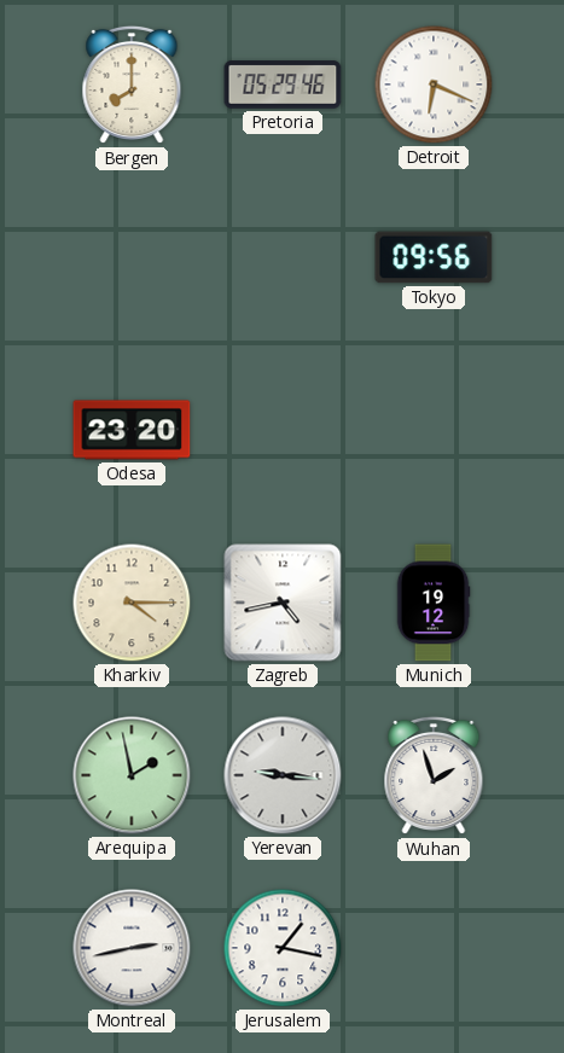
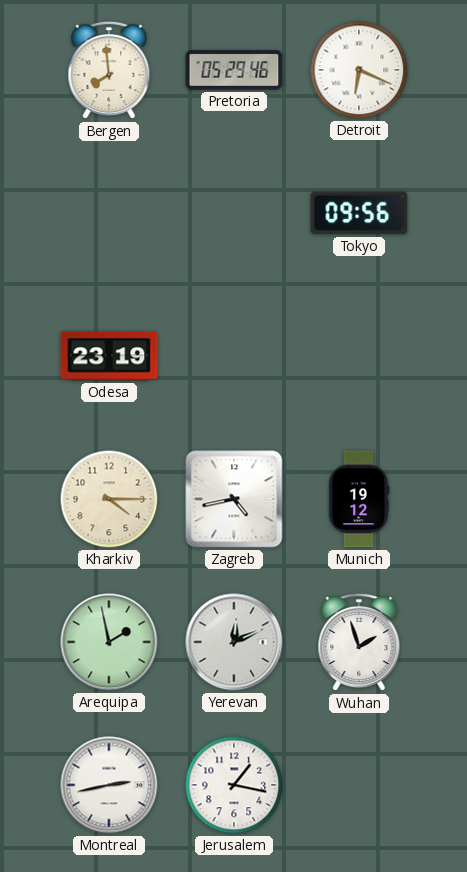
Bergen: 8:00 -> 7:59
Odesa: 23:20 -> 23:19
Yerevan: 9:16 -> 12:11
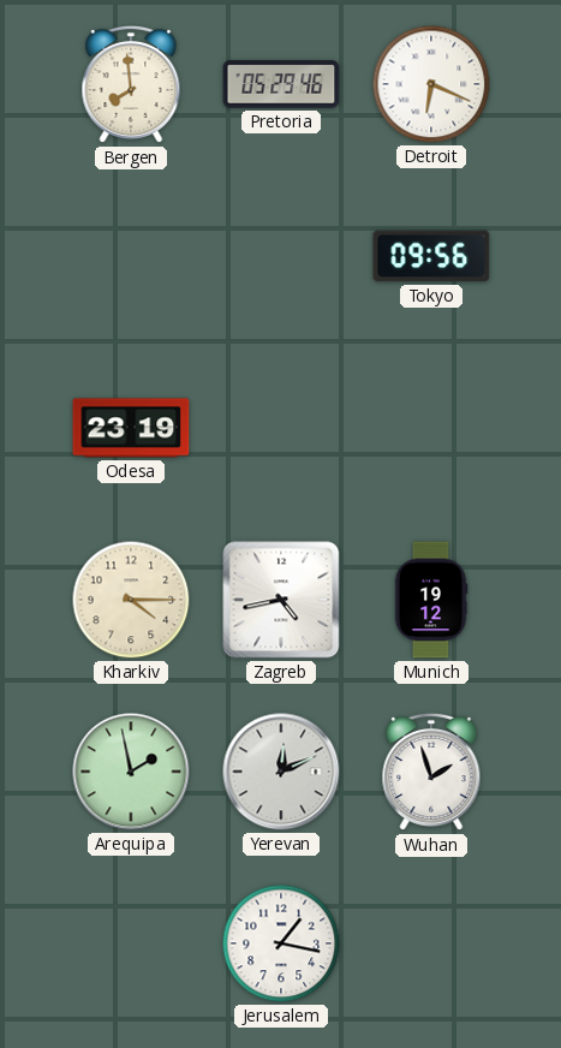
Montreal: 2:43 -> none
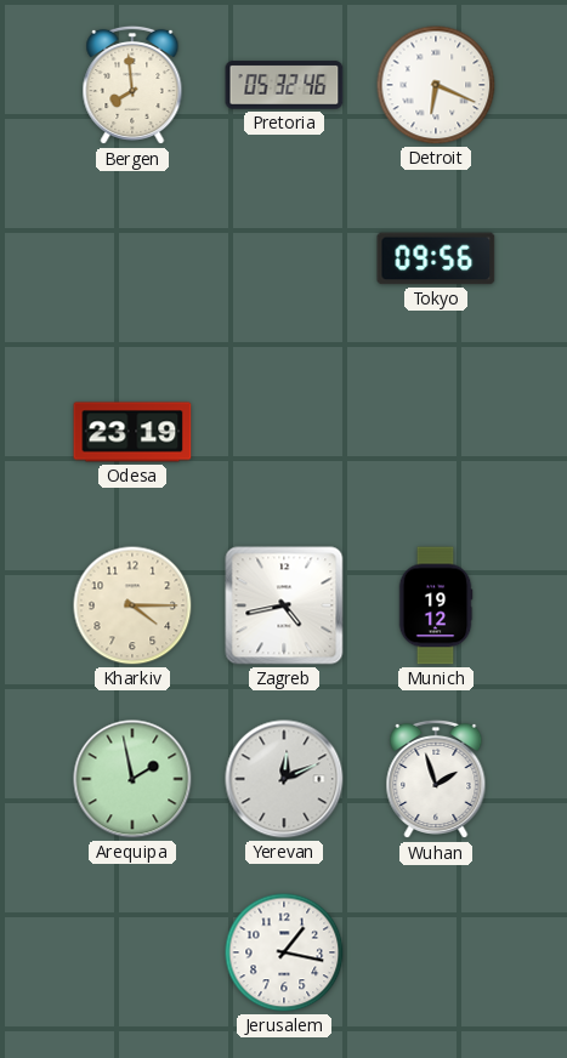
Pretoria: 05:29 -> 05:32
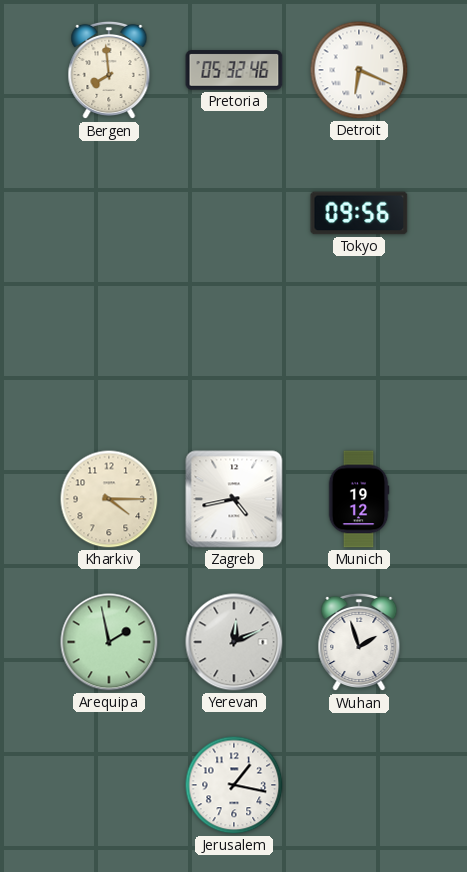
Odesa: 23:19 -> none
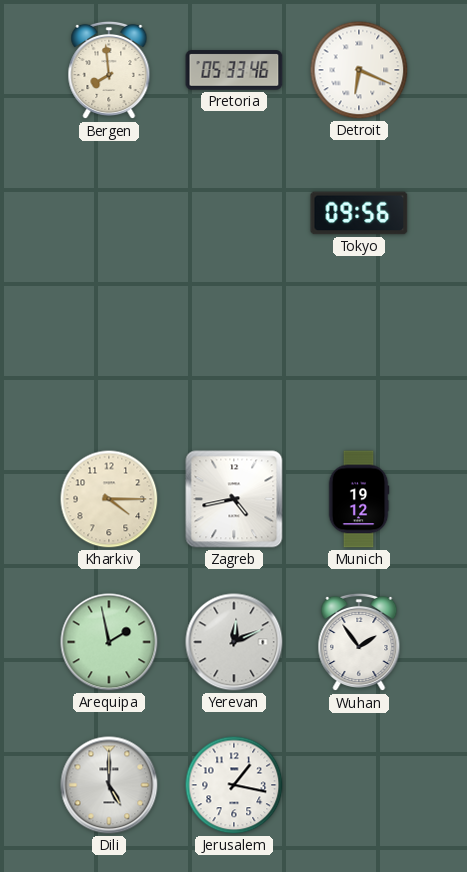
Pretoria: 05:32 -> 05:33
Wuhan: 1:57 -> 1:54
Dili: none -> 5:00
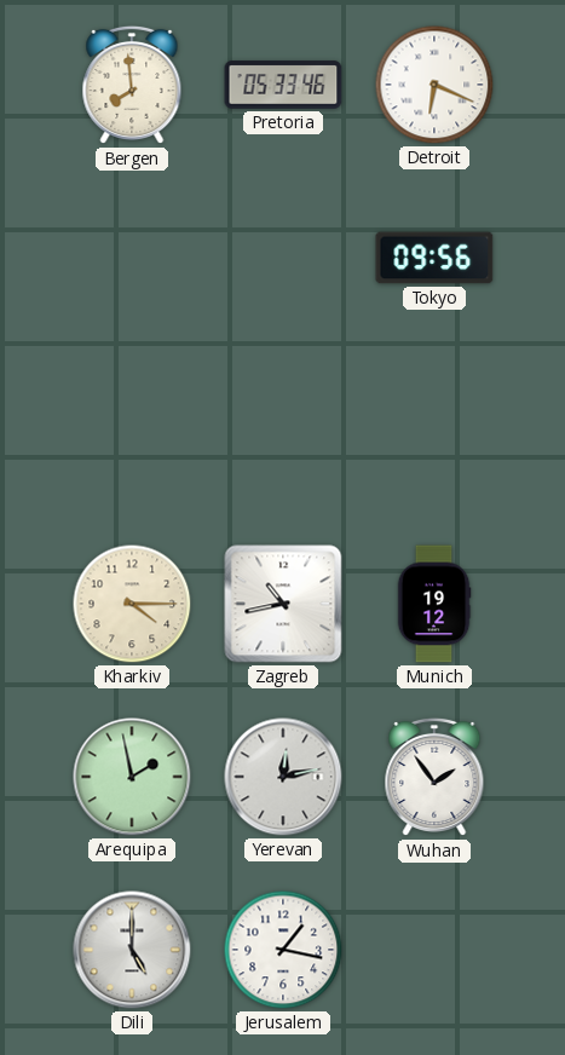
Zagreb: 4:43 -> 10:43
Yerevan: 12:11 -> 12:13
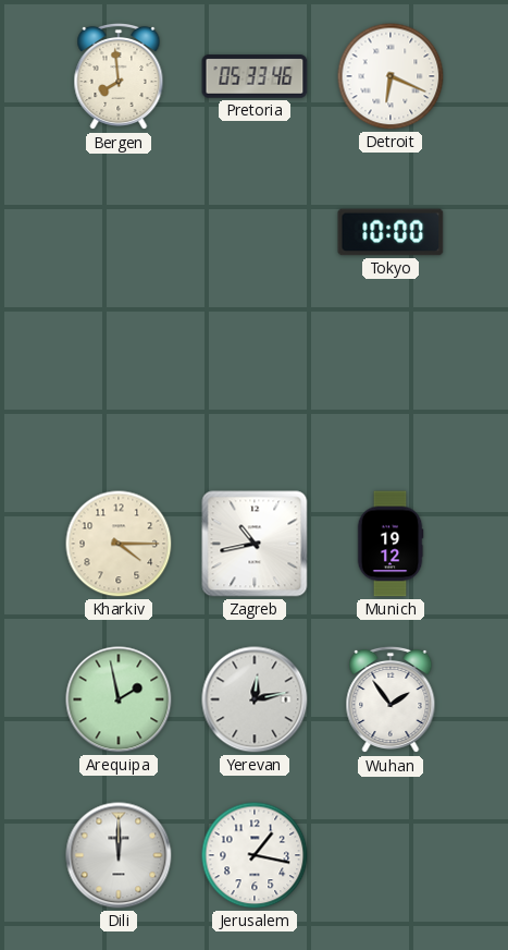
Tokyo: 09:56 -> 10:00
Dili: 5:00 -> 12:00
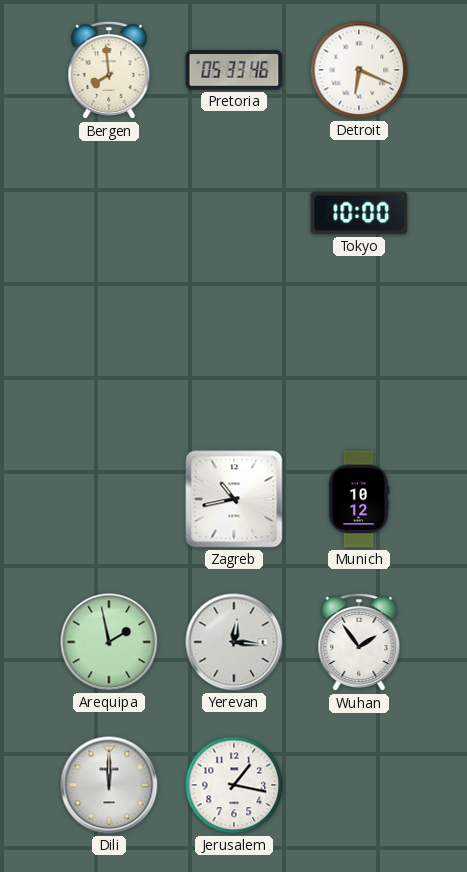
Kharkiv: 4:15 -> none
Munich: 19:12 -> 10:12
Yerevan: 12:13 -> 12:16
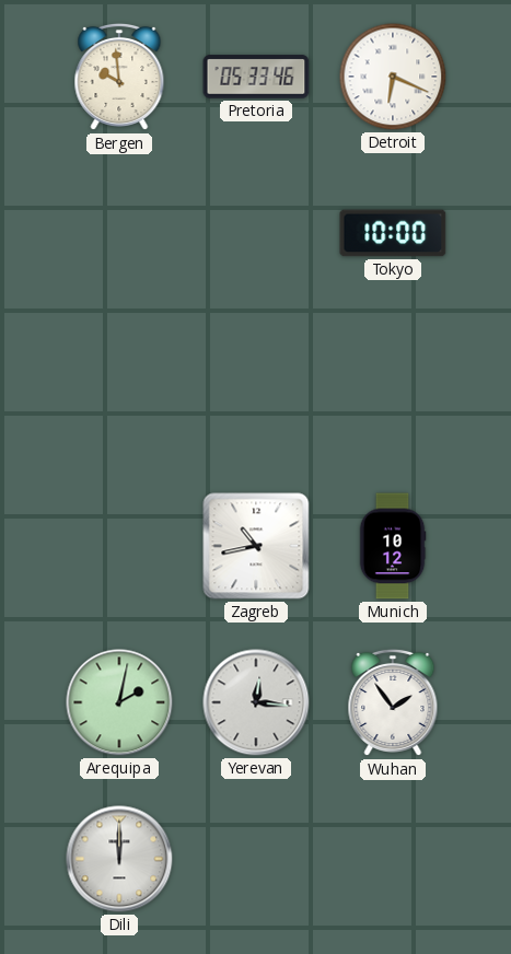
Bergen: 7:59 -> 9:59
Arequipa: 1:58 -> 2:02
Jerusalem: 1:17 -> none
